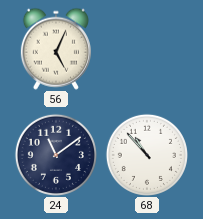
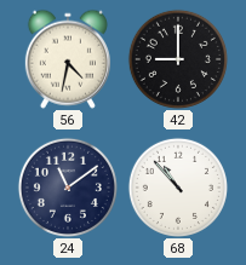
56: 5:04 -> 4:32
42: none -> 9:00
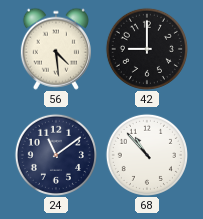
56: 4:32 -> 4:29
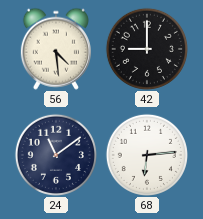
68: 10:53 -> 6:14
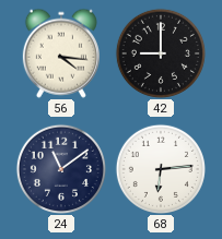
56: 4:29 -> 4:16
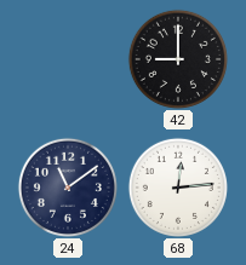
56: 4:16 -> none
68: 6:14 -> 12:14
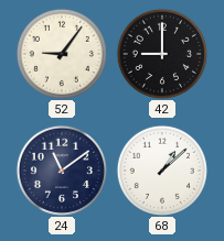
52: none -> 9:06
68: 12:14 -> 1:08
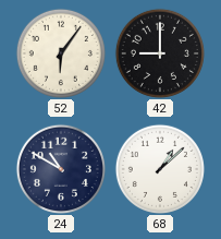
52: 9:06 -> 6:06
24: 11:09 -> 10:50
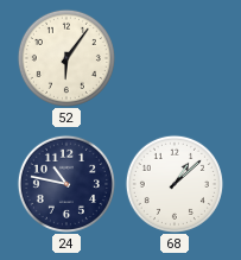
42: 9:00 -> none
24: 10:50 -> 10:47
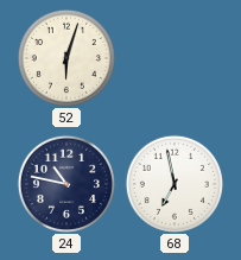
52: 6:06 -> 6:03
68: 1:08 -> 6:58
